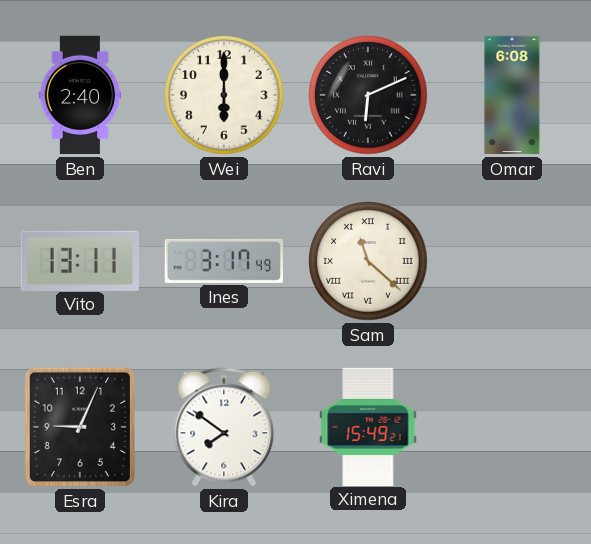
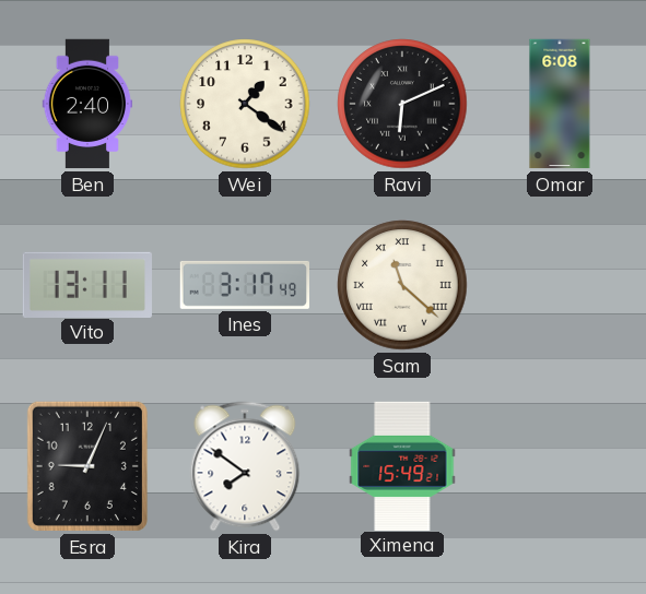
Wei: 6:00 -> 1:21
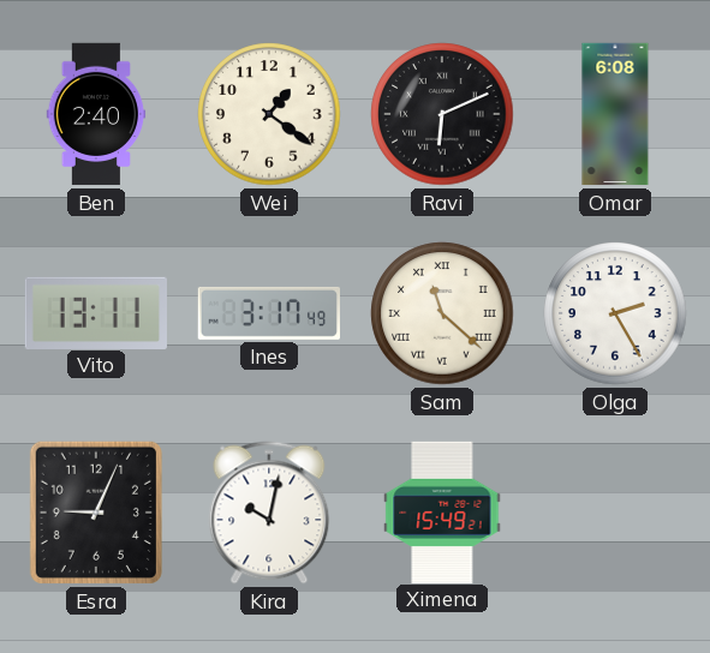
Olga: none -> 2:25
Kira: 7:51 -> 10:02
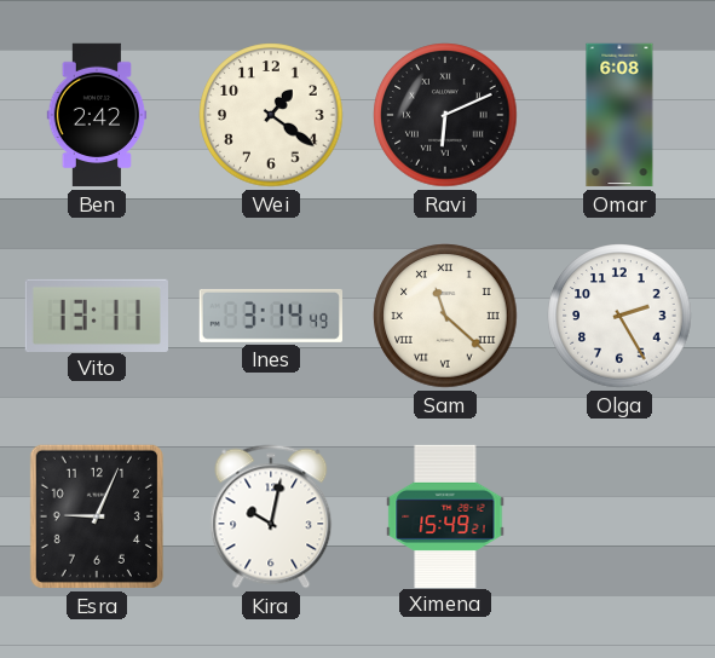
Ben: 2:40 -> 2:42
Ines: 3:17 -> 3:14
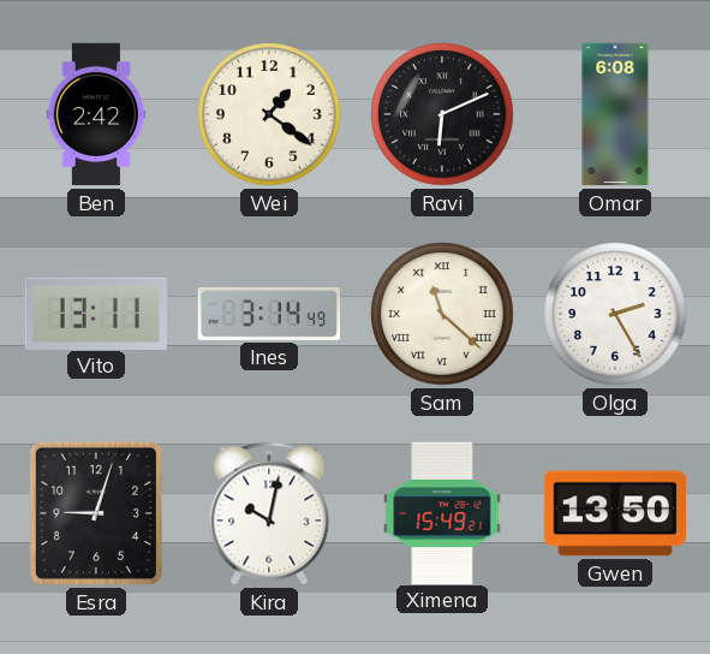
Esra: 9:04 -> 9:03
Gwen: none -> 13:50
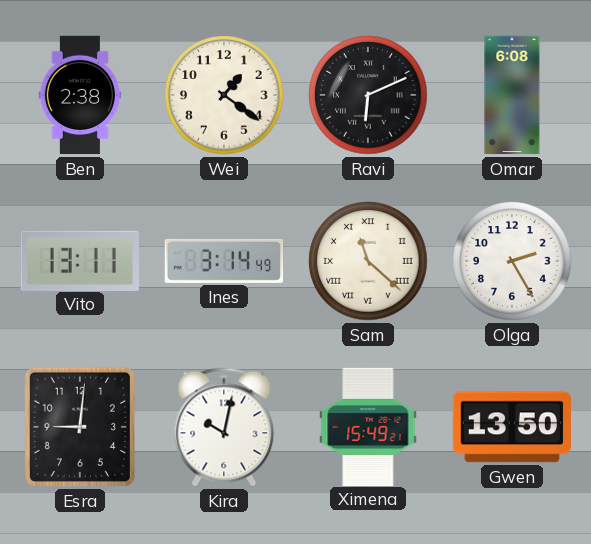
Ben: 2:42 -> 2:38
Esra: 9:03 -> 9:01
